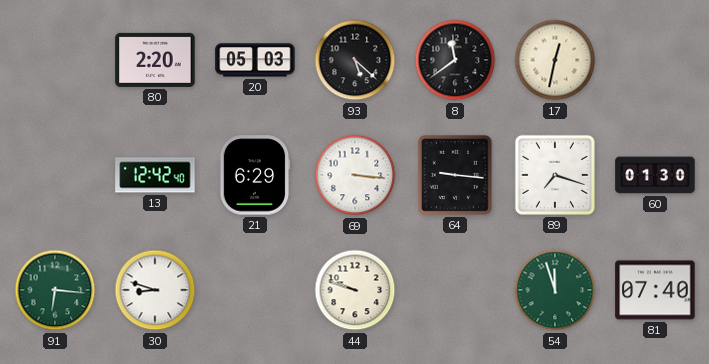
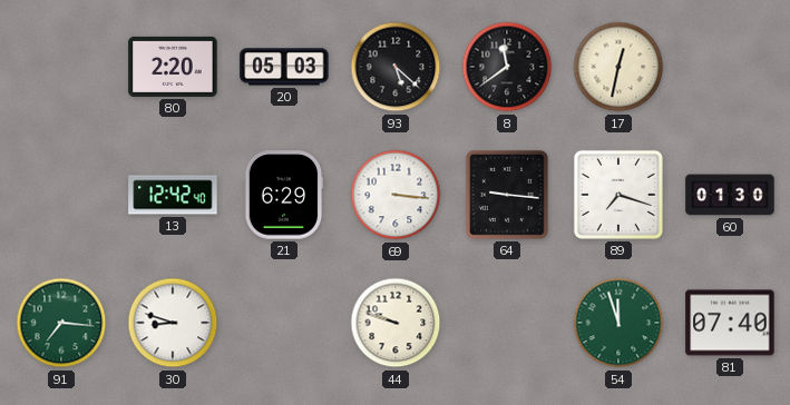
91: 6:16 -> 7:16
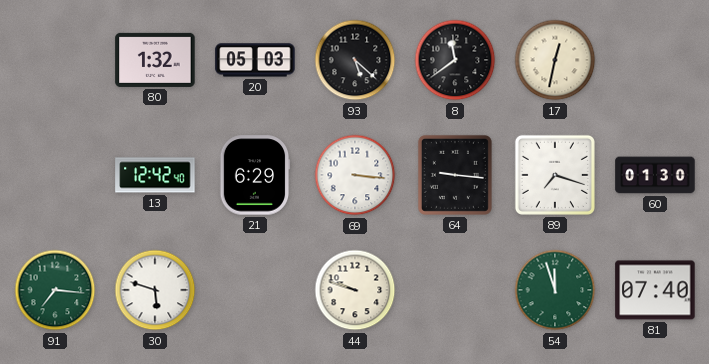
80: 2:20 -> 1:32
30: 8:48 -> 5:48
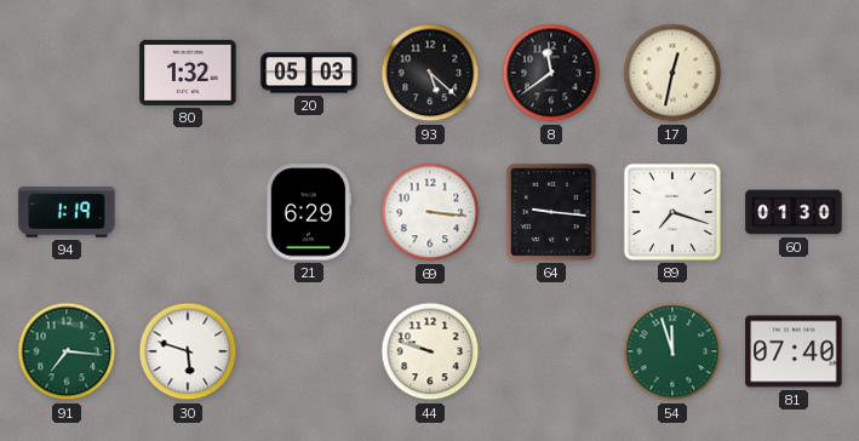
94: none -> 1:19
13: 12:42 -> none
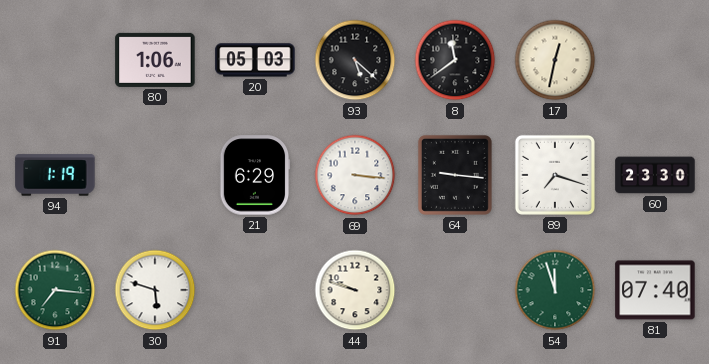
80: 1:32 -> 1:06
60: 01:30 -> 23:30
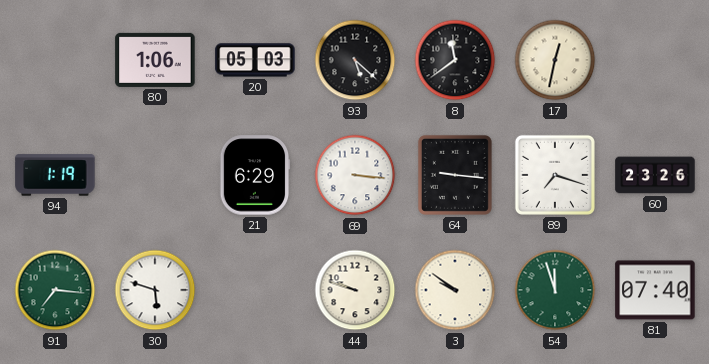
60: 23:30 -> 23:26
3: none -> 9:51
